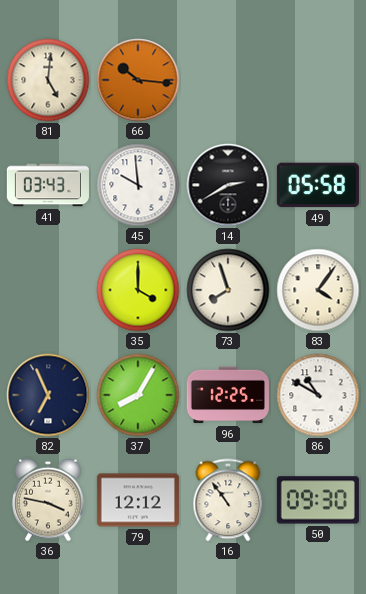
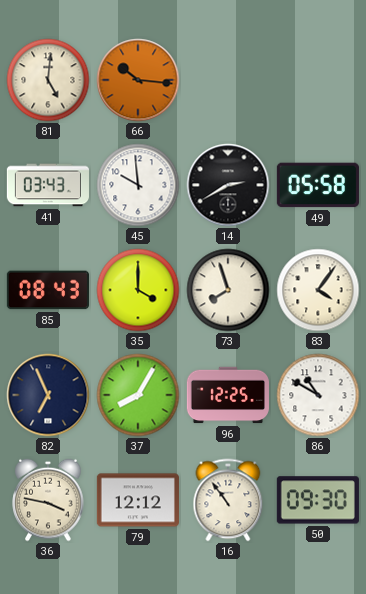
85: none -> 08:43
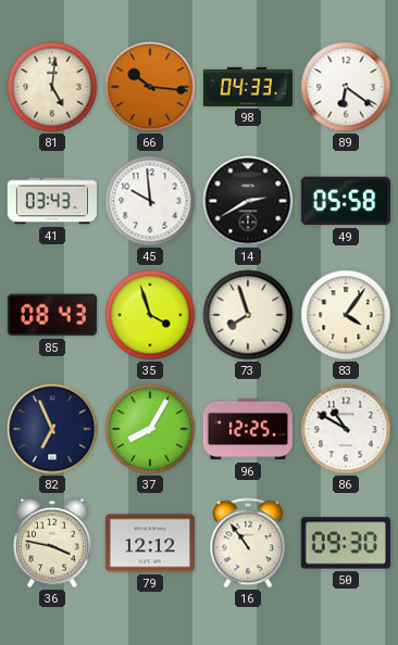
98: none -> 04:33
89: none -> 6:21
35: 4:00 -> 3:57
